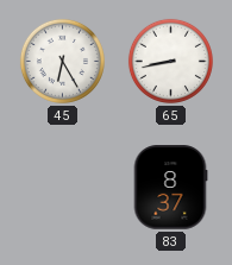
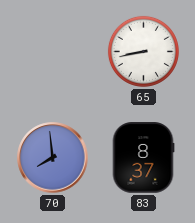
45: 6:25 -> none
70: none -> 7:59
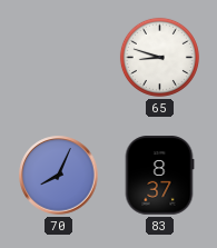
65: 8:43 -> 8:48
70: 7:59 -> 8:04
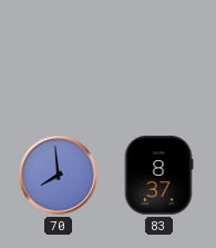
65: 8:48 -> none
70: 8:04 -> 7:59
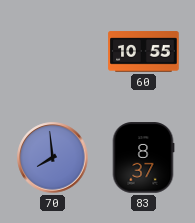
60: none -> 10:55
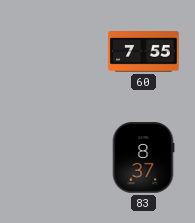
60: 10:55 -> 7:55
70: 7:59 -> none
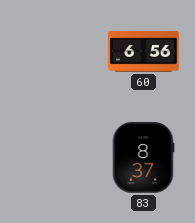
60: 7:55 -> 6:56
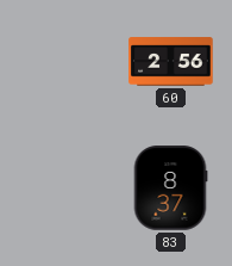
60: 6:56 -> 2:56
